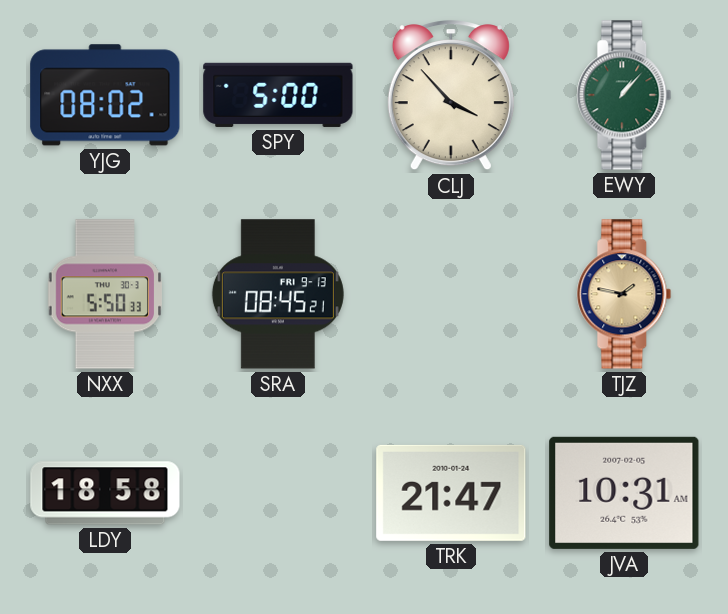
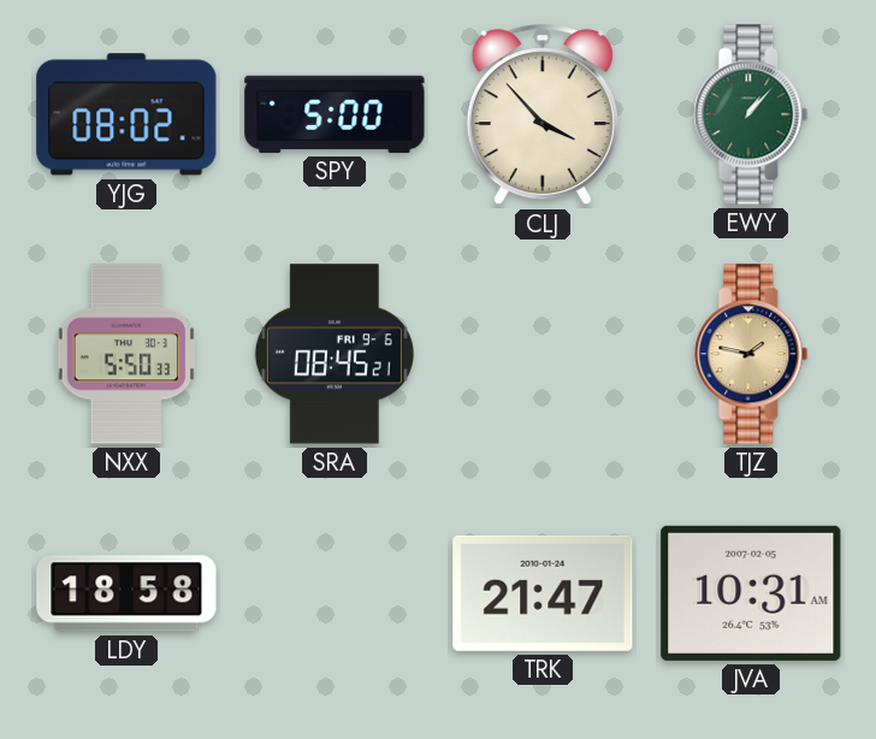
SRA date: FRI 9-13 -> FRI 9-6
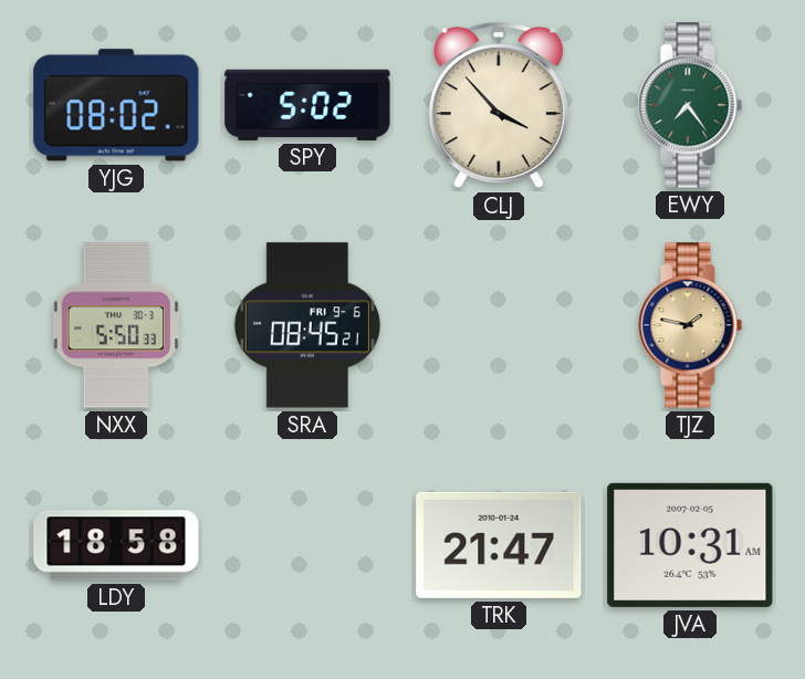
SPY: 5:00 -> 5:02
EWY: 1:07 -> 7:24
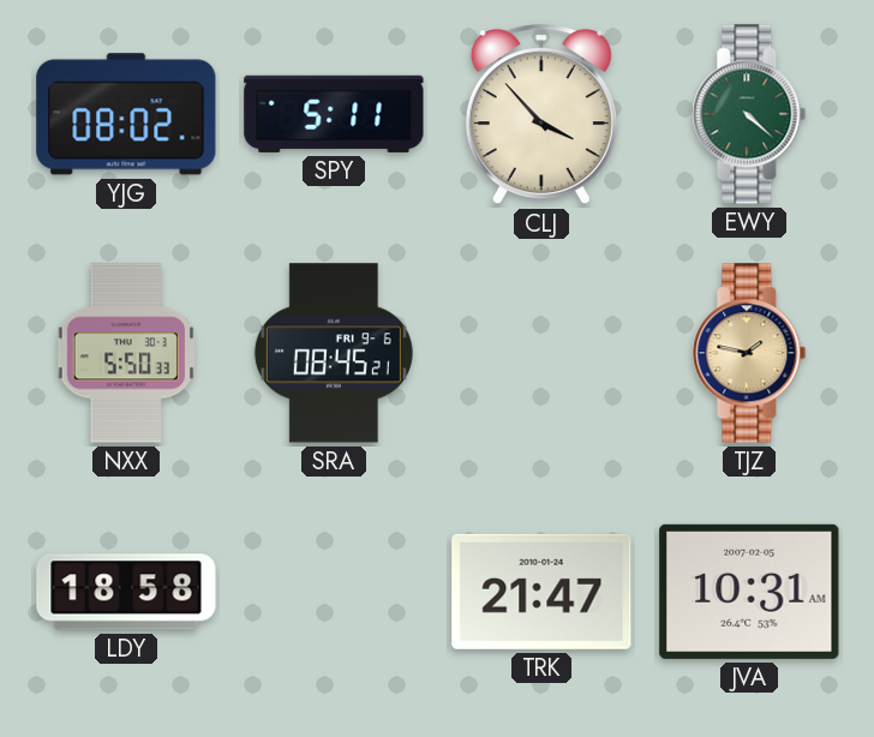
SPY: 5:02 -> 5:11
EWY: 7:24 -> 4:22
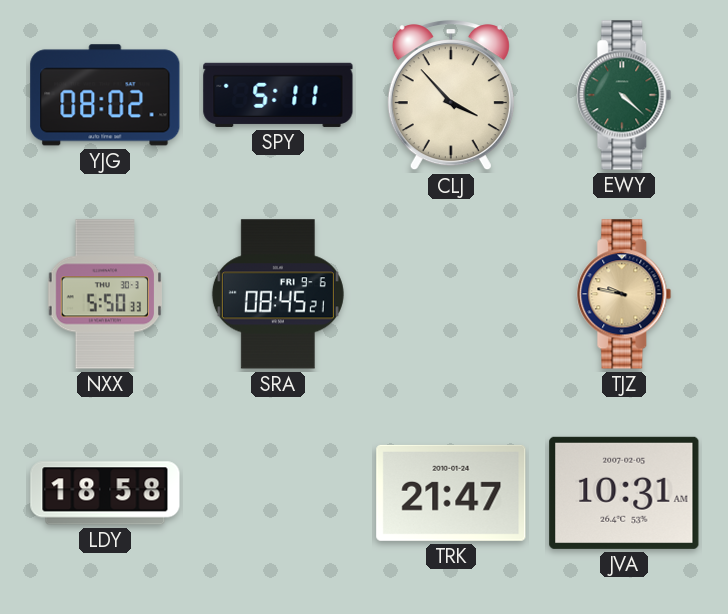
TJZ: 1:47 -> 9:47
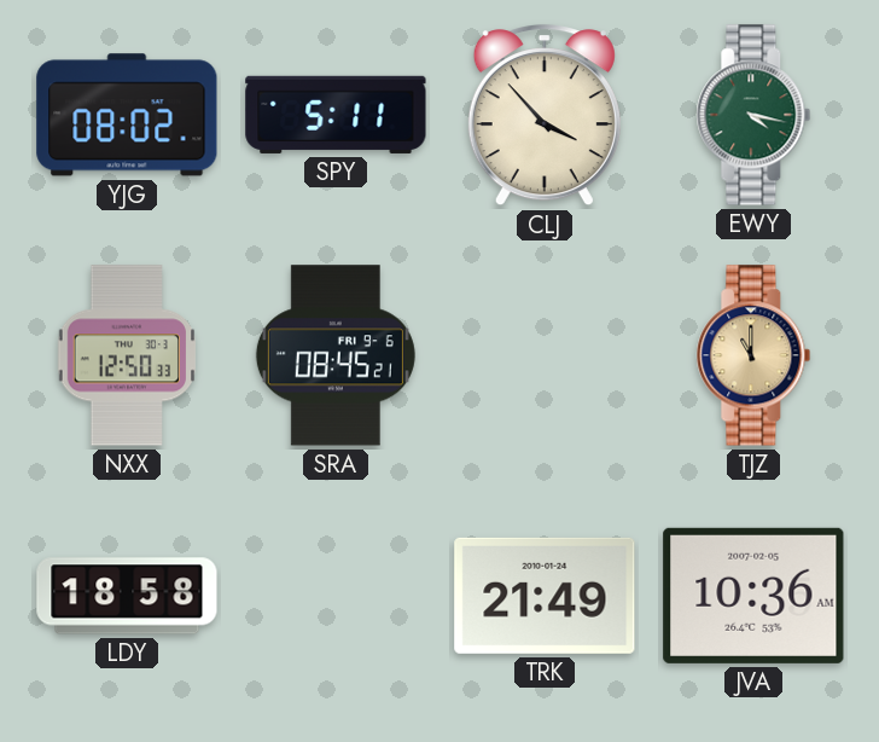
EWY: 4:22 -> 4:17
NXX: 5:50 -> 12:50
TJZ: 9:47 -> 11:00
TRK: 21:47 -> 21:49
JVA: 10:31 -> 10:36
